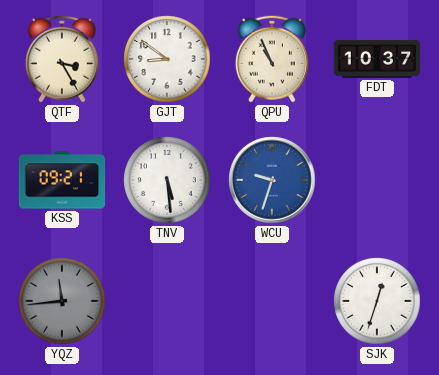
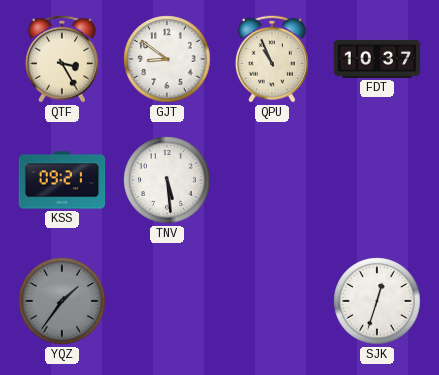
WCU: 9:33 -> none
YQZ: 11:44 -> 1:36
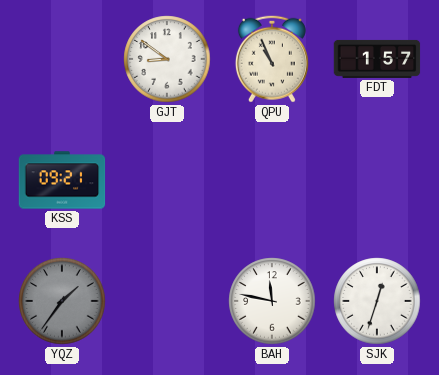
QTF: 3:25 -> none
FDT: 10:37 -> 1:57
TNV: 5:29 -> none
BAH: none -> 11:47
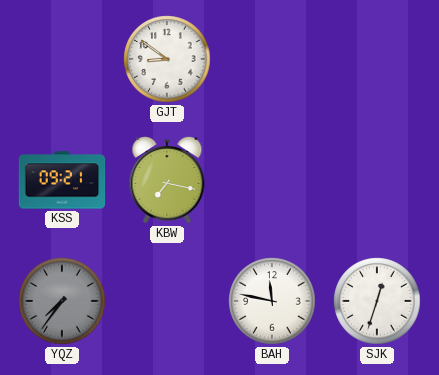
QPU: 10:56 -> none
FDT: 1:57 -> none
KBW: none -> 7:17
YQZ: 1:36 -> 7:36
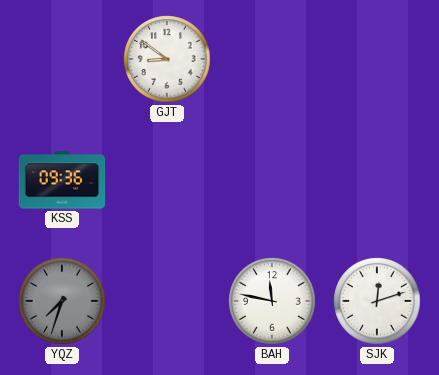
KSS: 09:21 -> 09:36
KBW: 7:17 -> none
YQZ: 7:36 -> 7:33
SJK: 12:33 -> 12:12
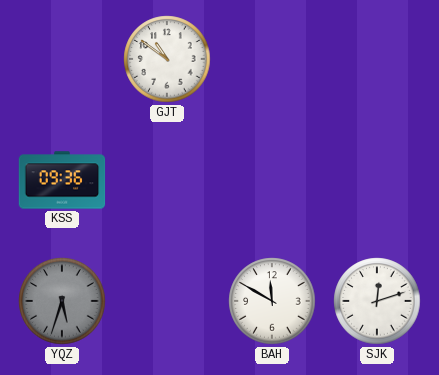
GJT: 8:51 -> 10:51
YQZ: 7:33 -> 5:33
BAH: 11:47 -> 11:50
